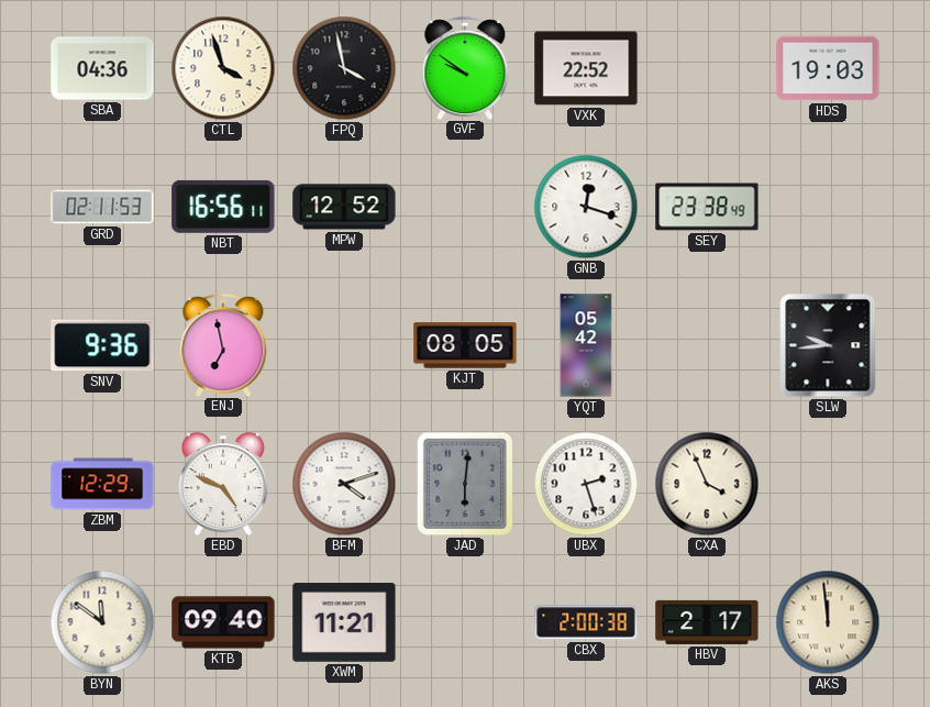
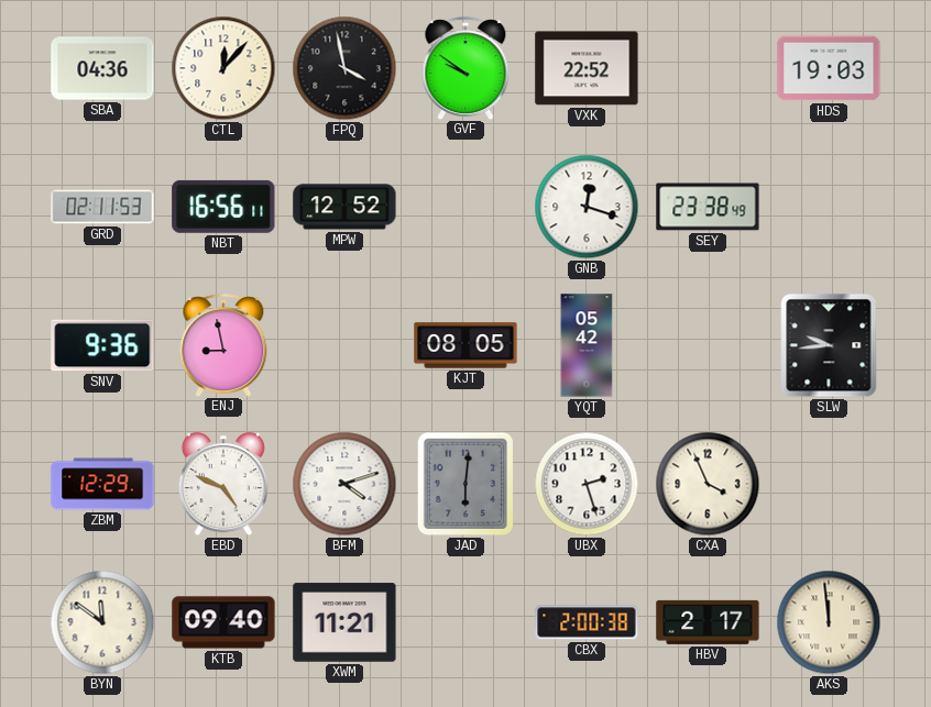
CTL: 3:57 -> 12:07
ENJ: 6:58 -> 8:58
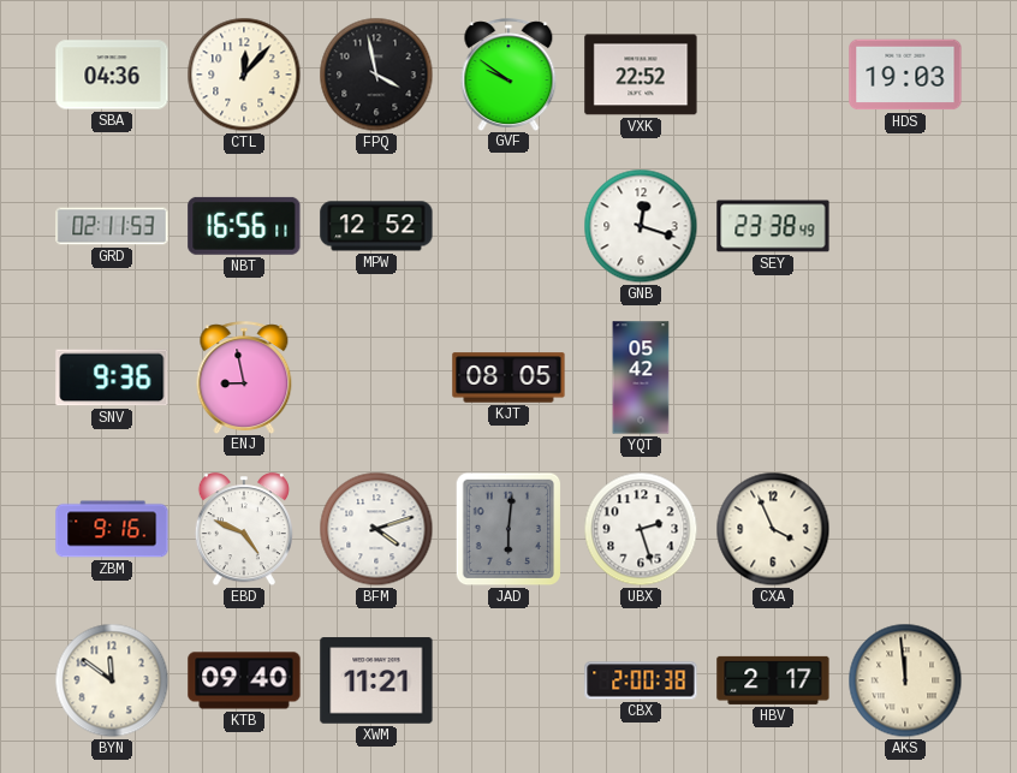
SLW: 9:44 -> none
ZBM: 12:29 -> 9:16
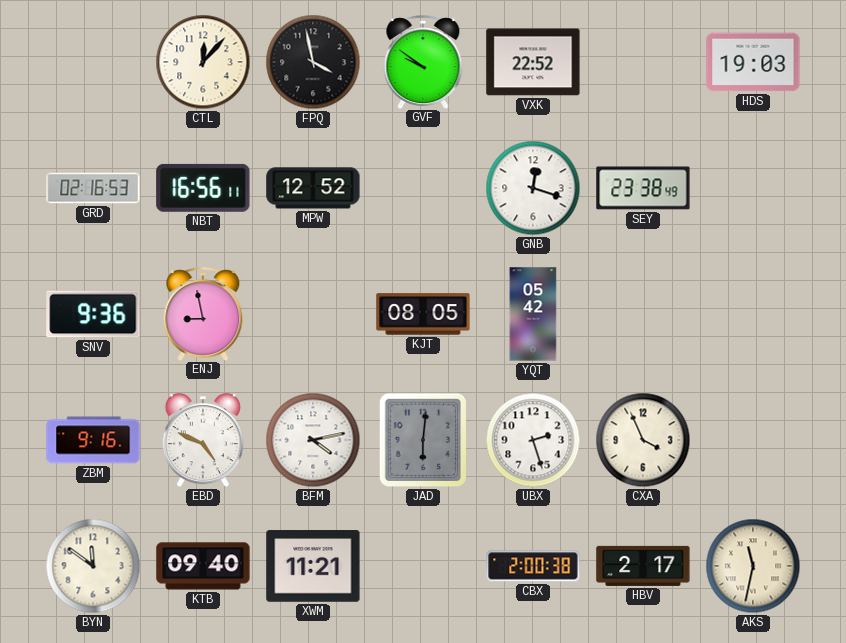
SBA: 04:36 -> none
GRD: 02:11 -> 02:16
BFM: 4:12 -> 4:13
AKS: 11:59 -> 11:32
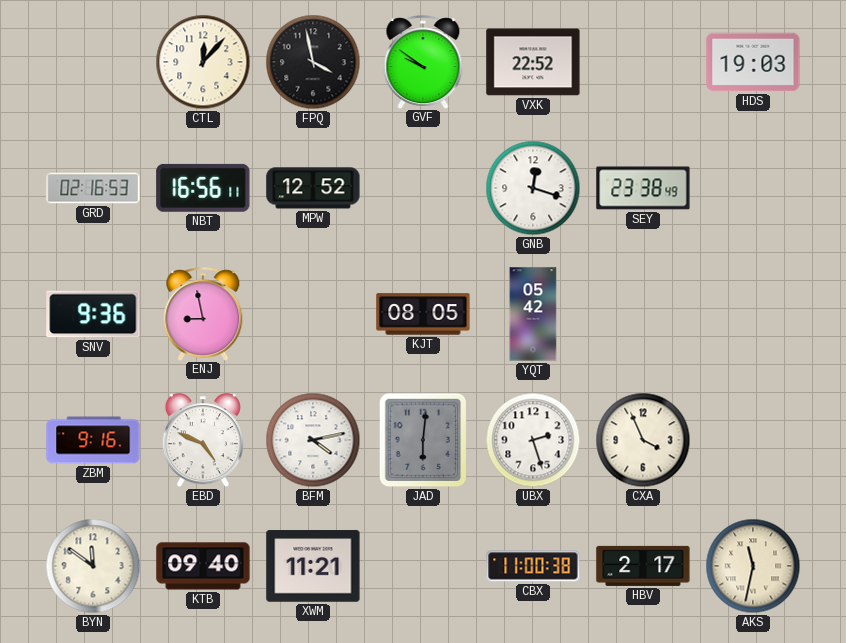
CBX: 2:00 -> 11:00
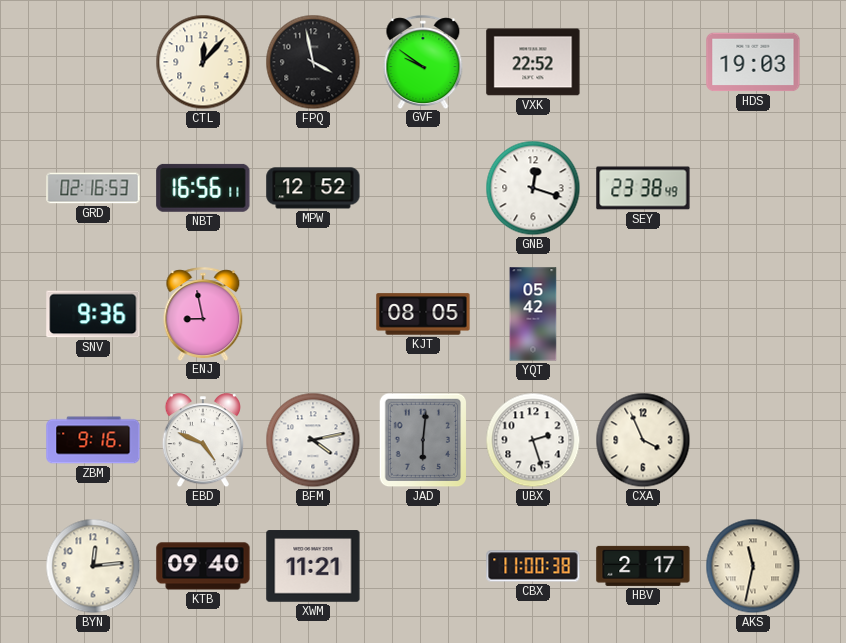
BYN: 11:51 -> 12:14
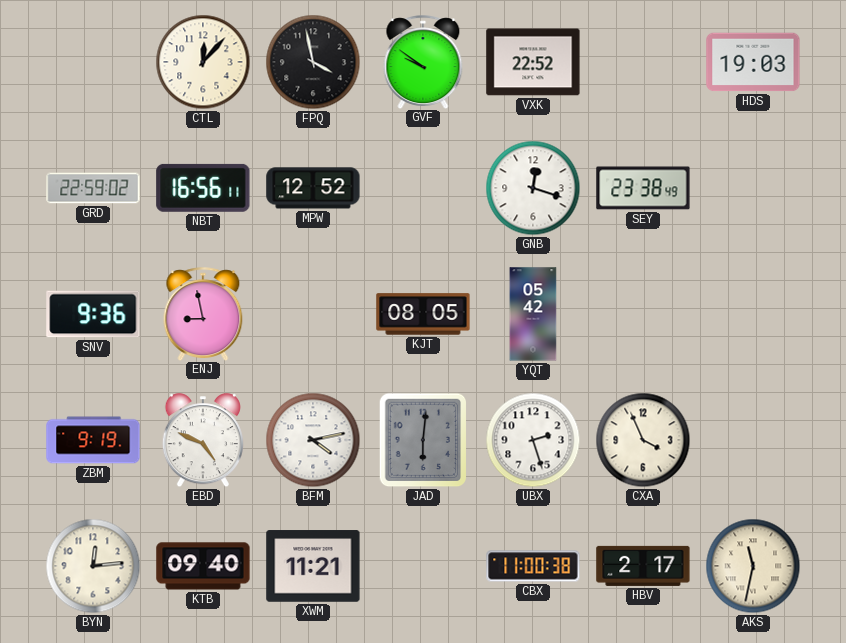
GRD: 02:16 -> 22:59
ZBM: 9:16 -> 9:19
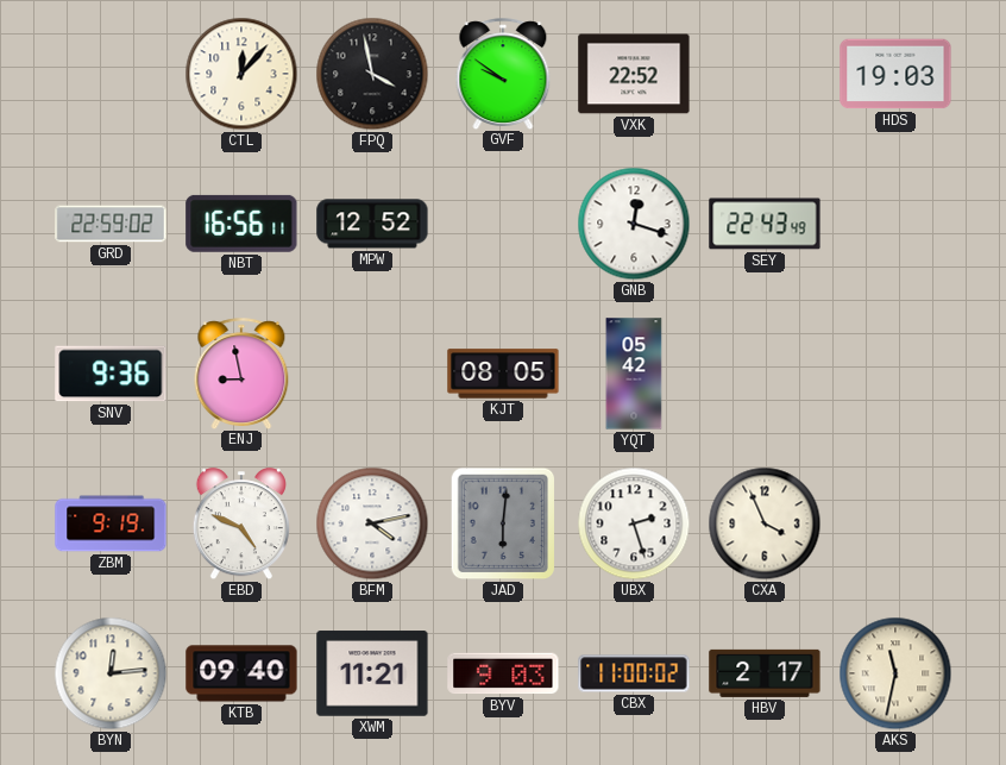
SEY: 23:38 -> 22:43
BYV: none -> 9:03
CBX: 11:00:38 -> 11:00:02
